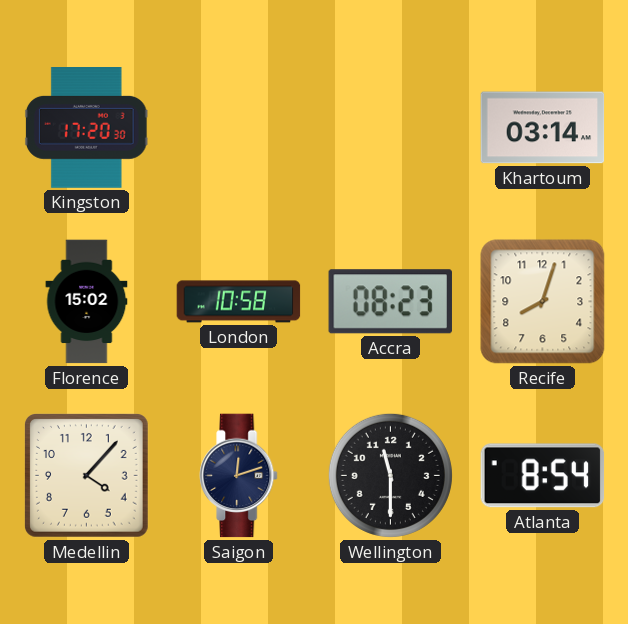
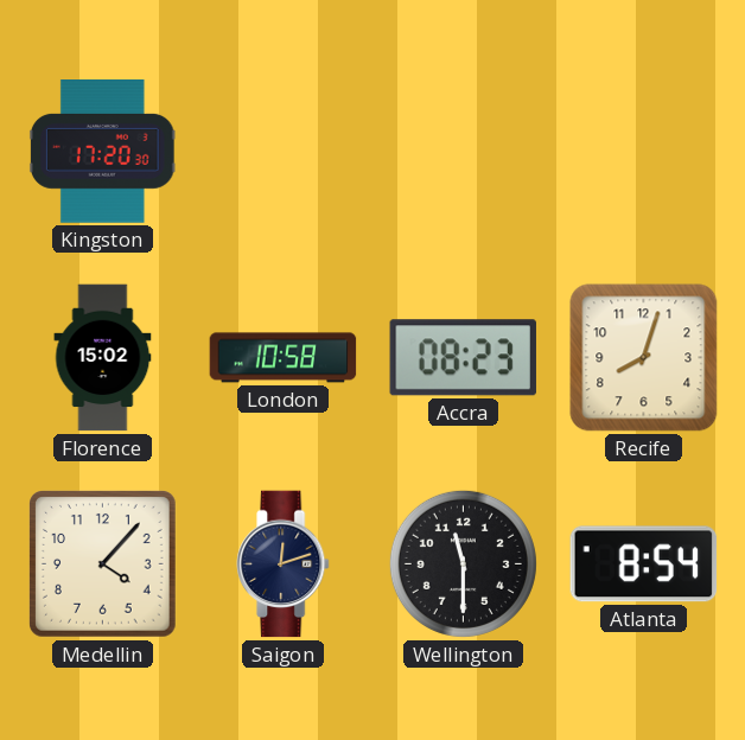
Khartoum: 03:14 -> none
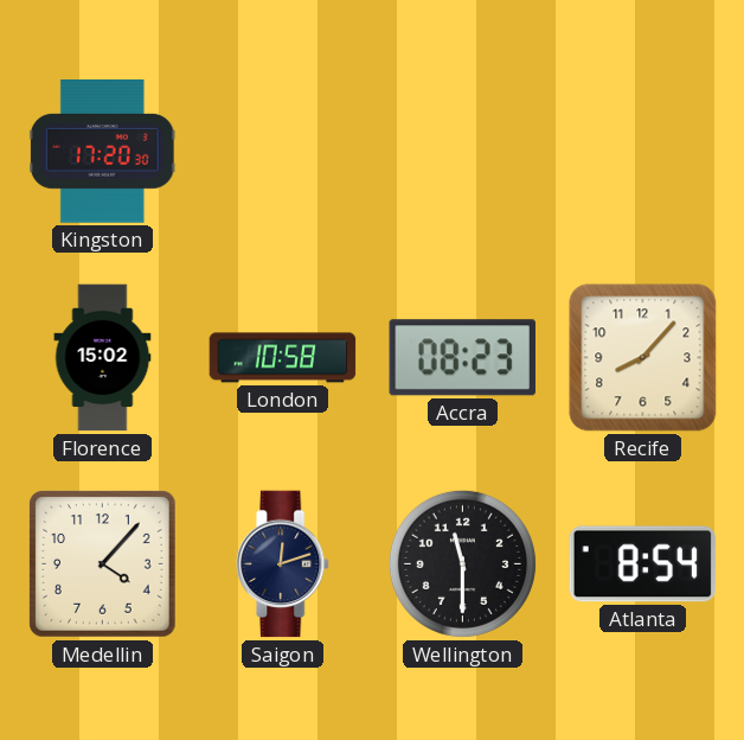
Recife: 8:03 -> 8:07
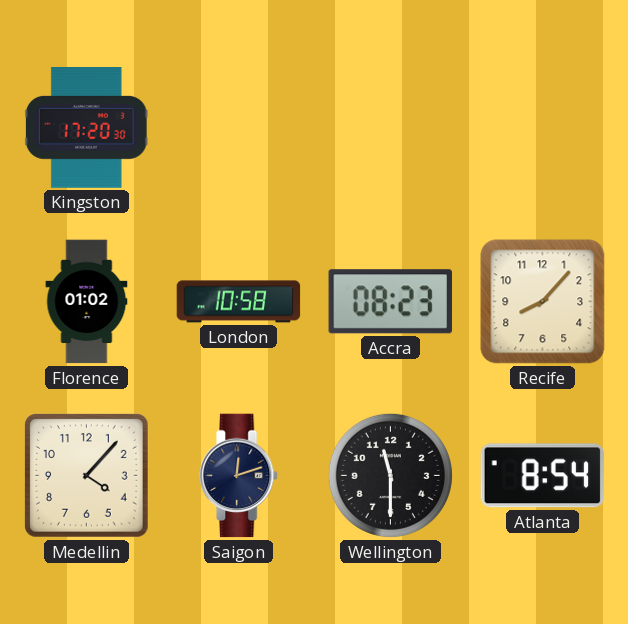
Florence: 15:02 -> 01:02
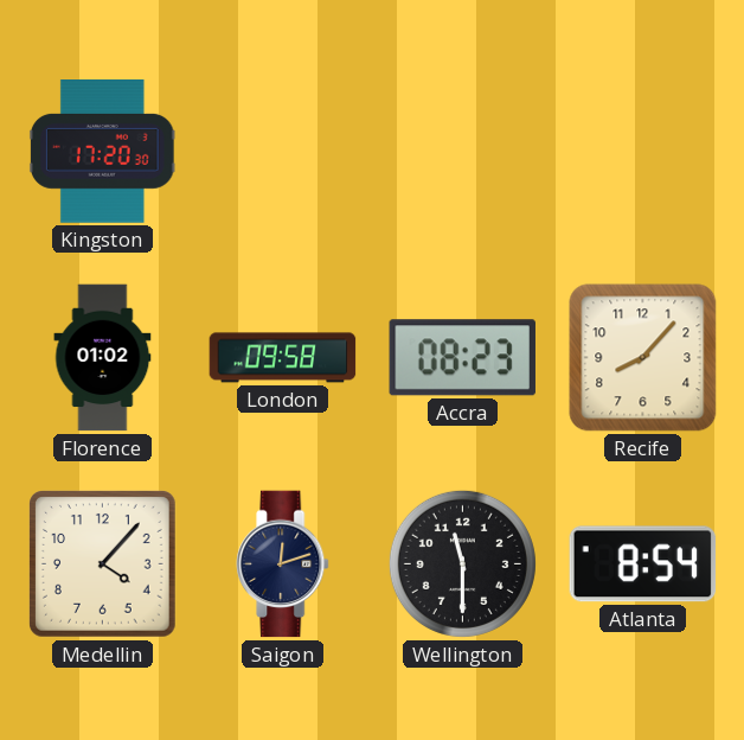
London: 10:58 -> 09:58
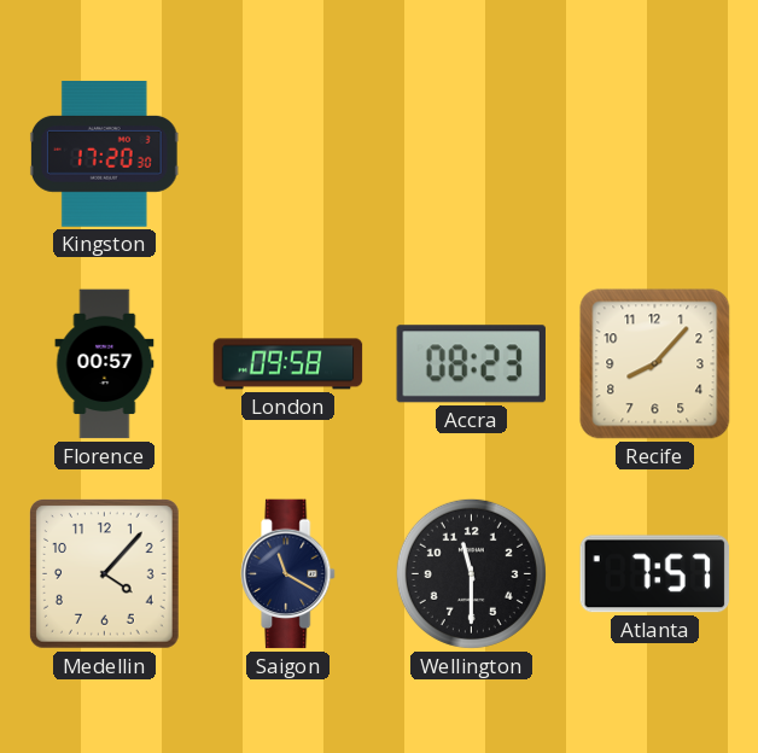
Florence: 01:02 -> 00:57
Saigon: 12:12 -> 11:20
Atlanta: 8:54 -> 7:57
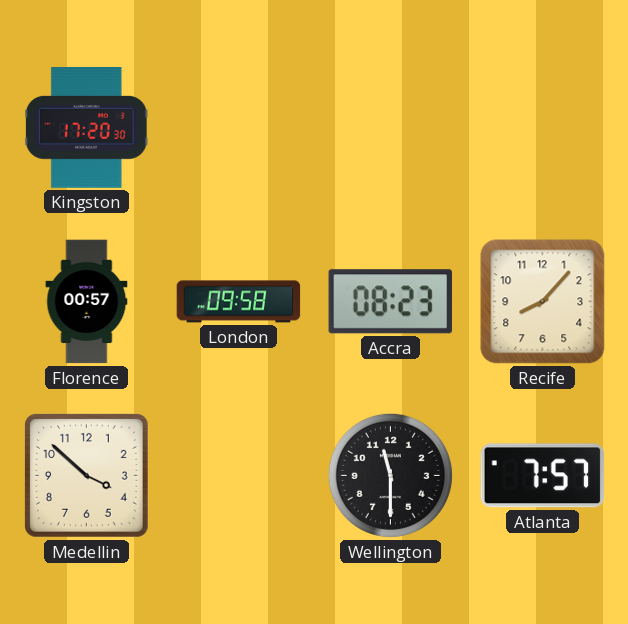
Medellin: 4:07 -> 3:52
Saigon: 11:20 -> none
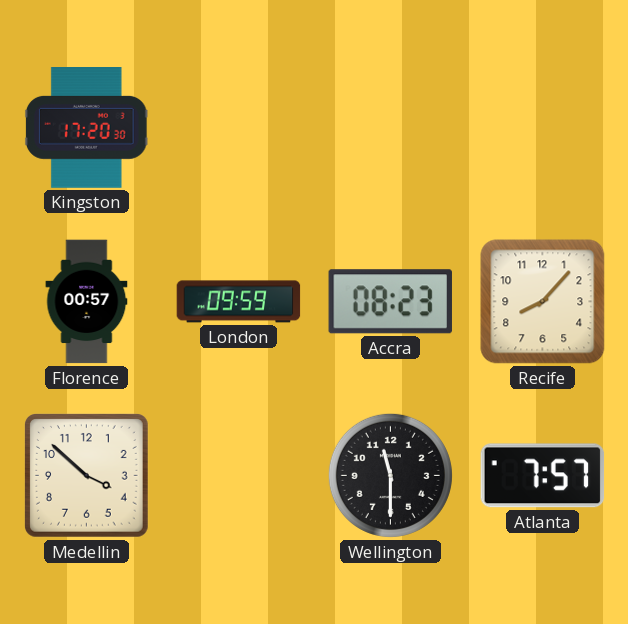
London: 09:58 -> 09:59
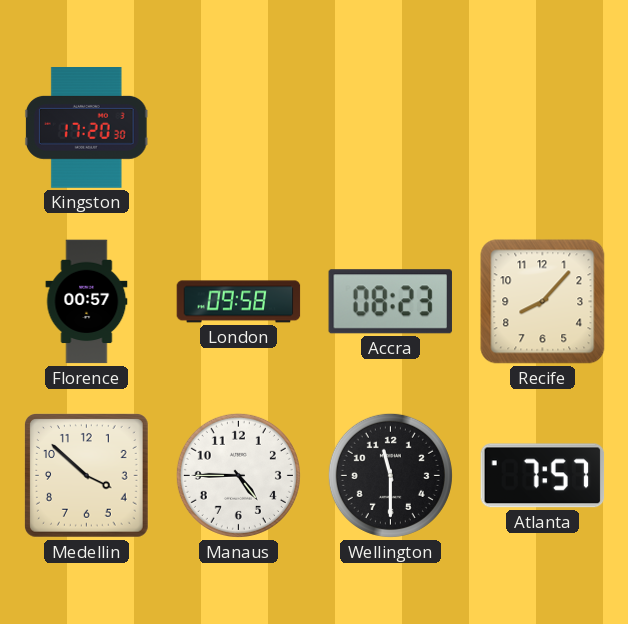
London: 09:59 -> 09:58
Manaus: none -> 4:45
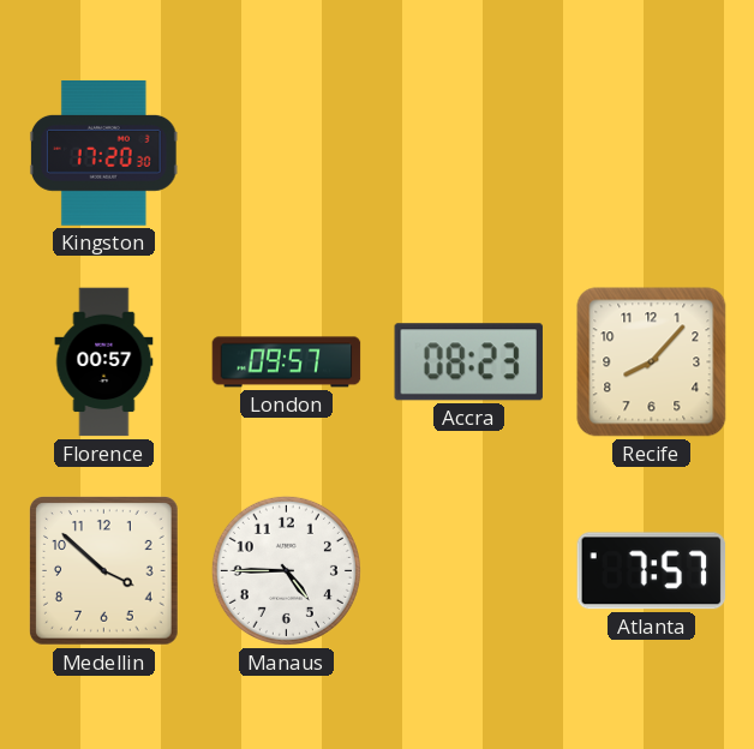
London: 09:58 -> 09:57
Wellington: 11:30 -> none
